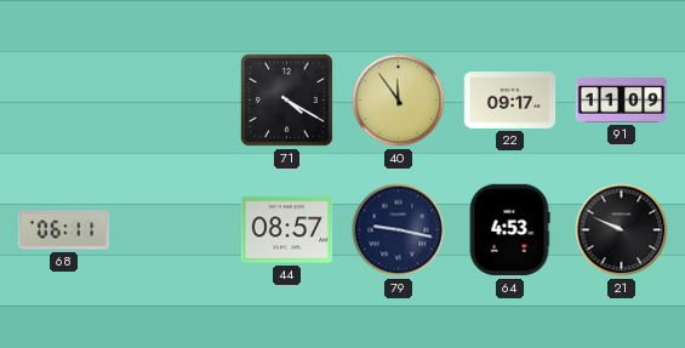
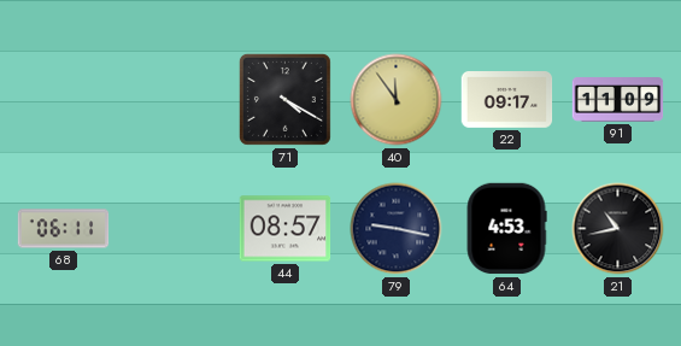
21: 9:49 -> 10:43
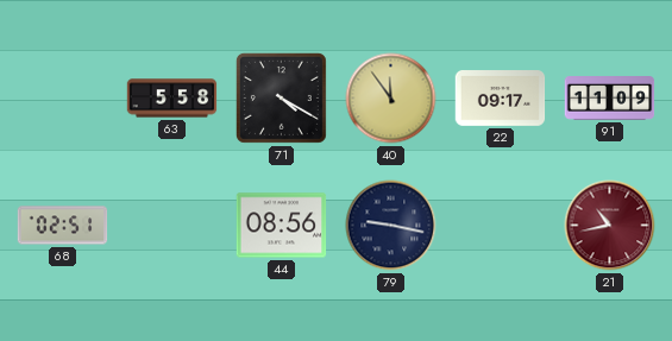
63: none -> 5:58
68: 06:11 -> 02:51
44: 08:57 -> 08:56
64: 4:53 -> none
21 dial: black -> burgundy
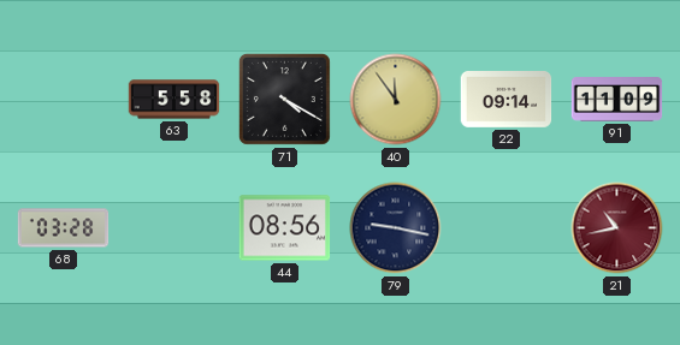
22: 09:17 -> 09:14
68: 02:51 -> 03:28
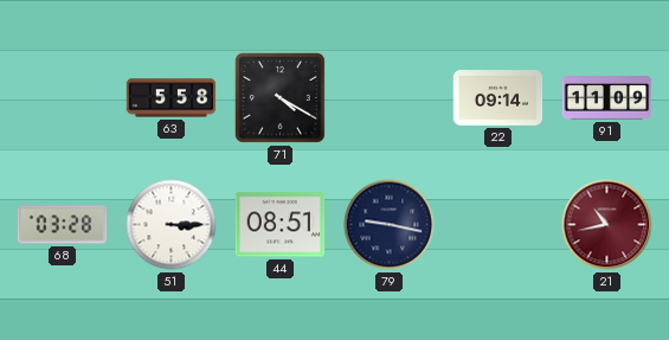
40: 11:54 -> none
51: none -> 3:15
44: 08:56 -> 08:51
